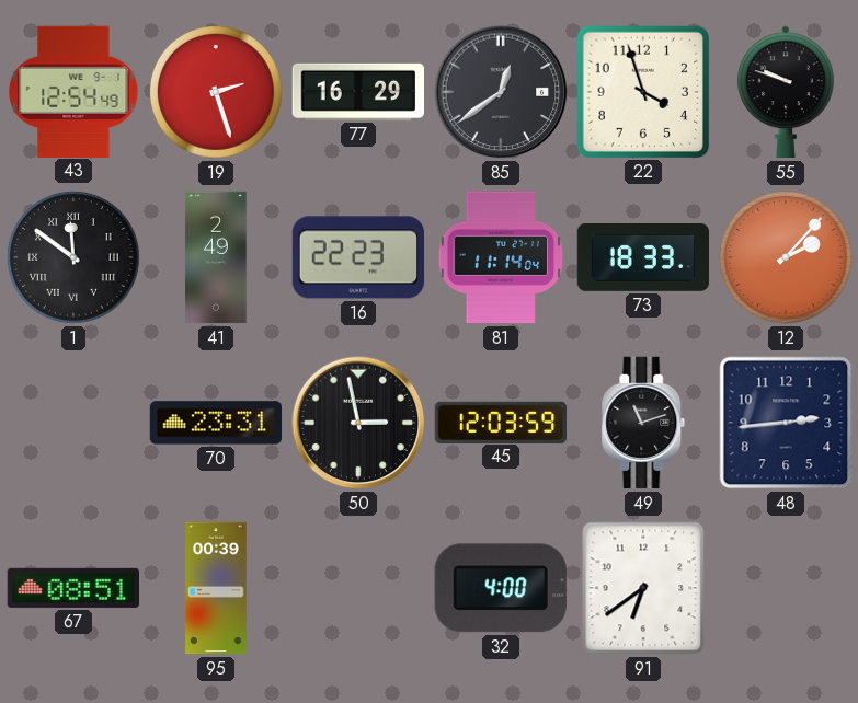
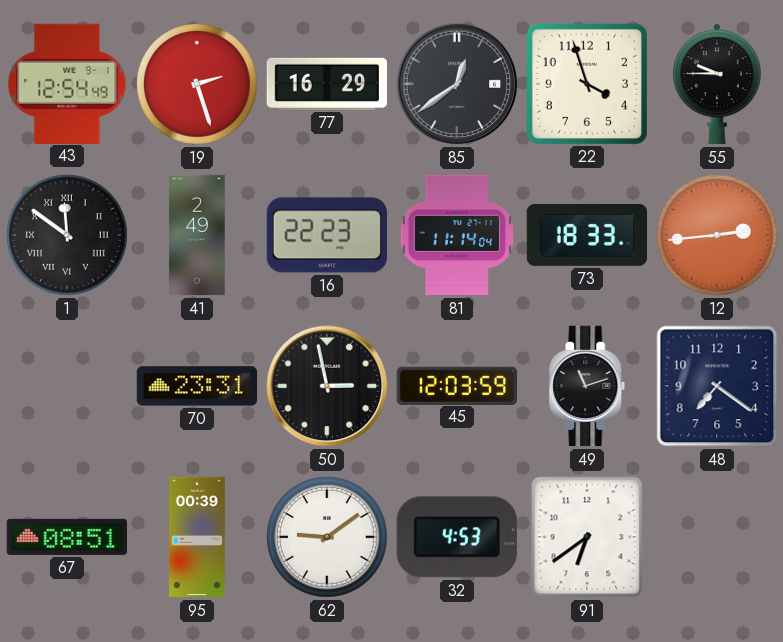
55: 9:48 -> 9:45
12: 2:07 -> 2:44
48: 2:44 -> 7:21
62: none -> 9:09
32: 4:00 -> 4:53
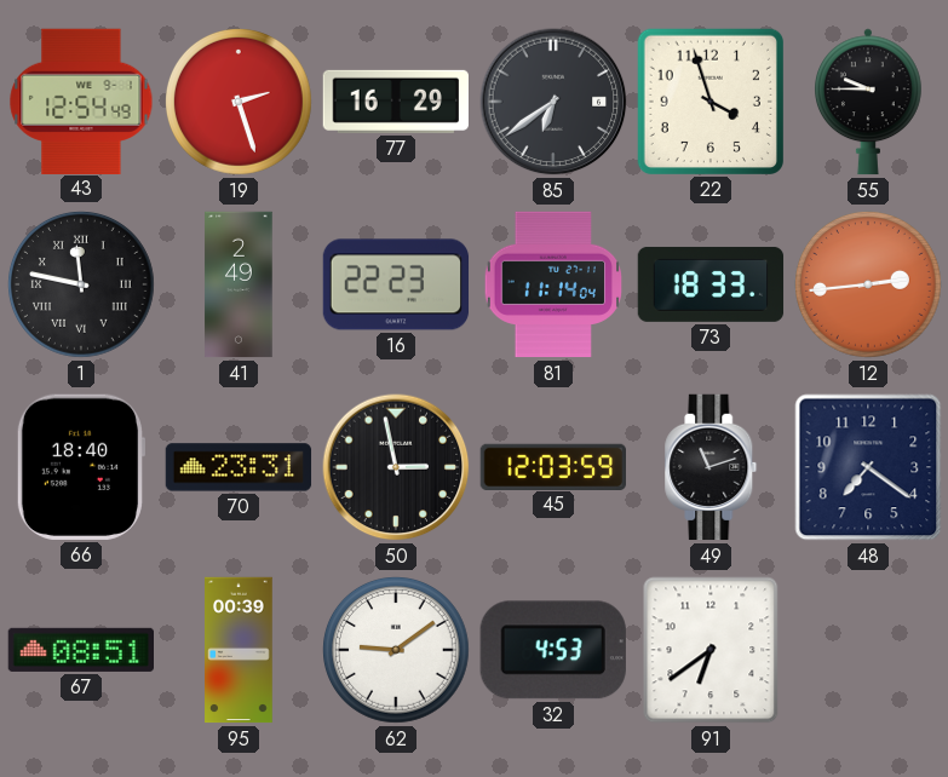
85: 12:39 -> 6:39
1: 11:51 -> 11:47
66: none -> 18:40
